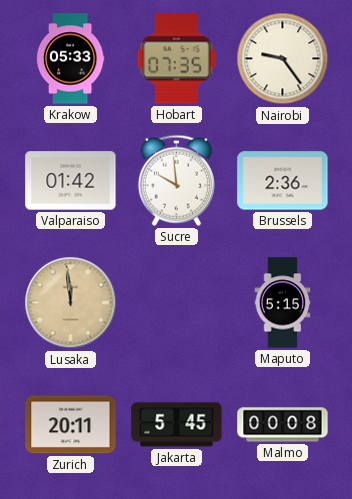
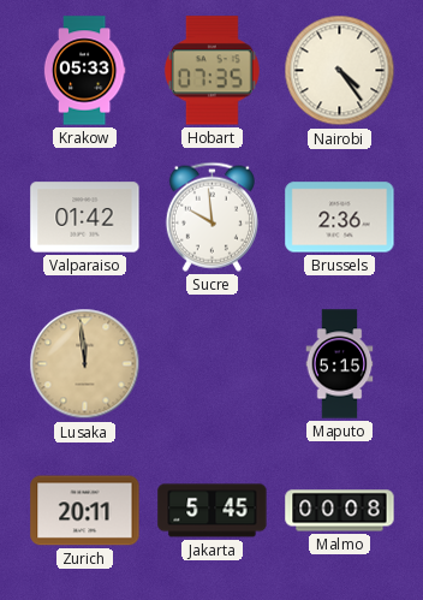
Nairobi: 9:24 -> 4:24
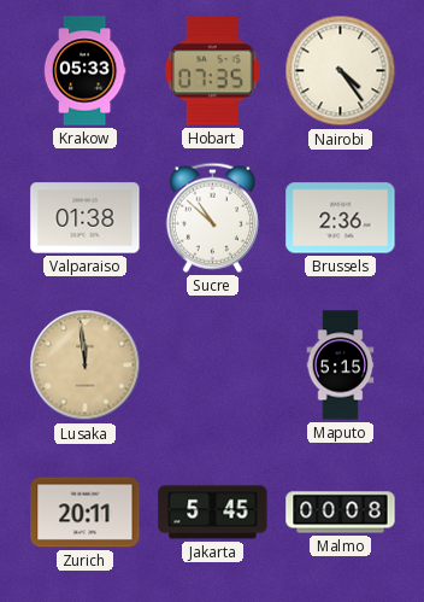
Valparaiso: 01:42 -> 01:38
Sucre: 9:59 -> 10:52
